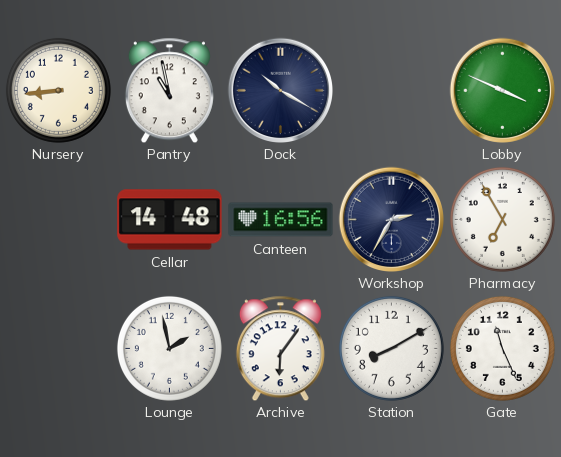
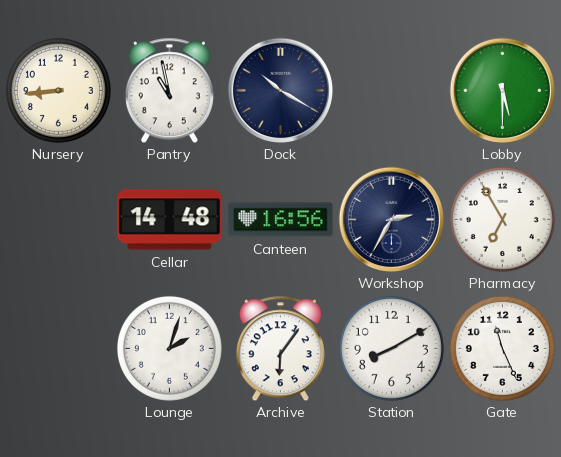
Lobby: 3:49 -> 5:30
Lounge: 1:58 -> 2:03
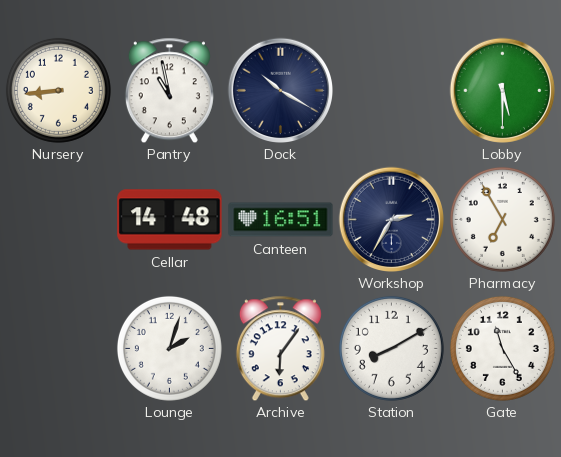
Canteen: 16:56 -> 16:51
Gate: 11:26 -> 11:25
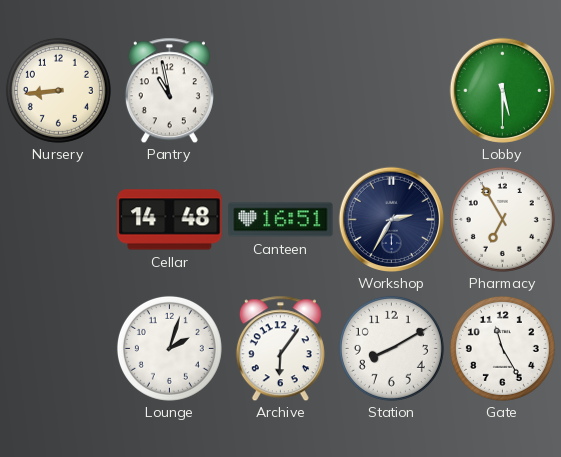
Dock: 10:20 -> none
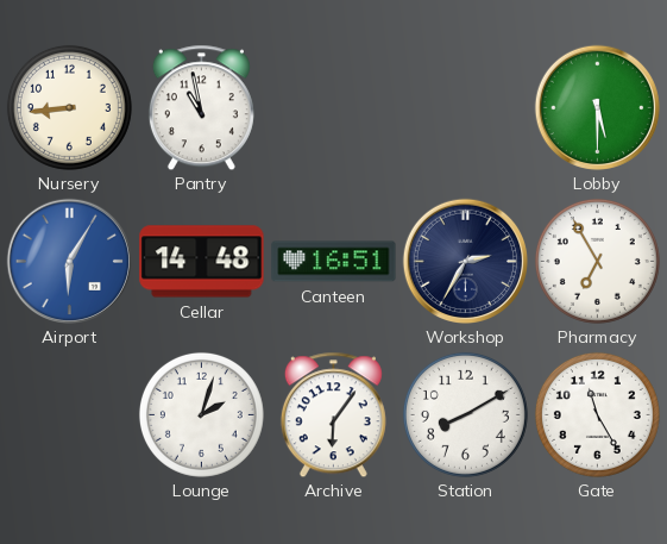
Airport: none -> 6:05
